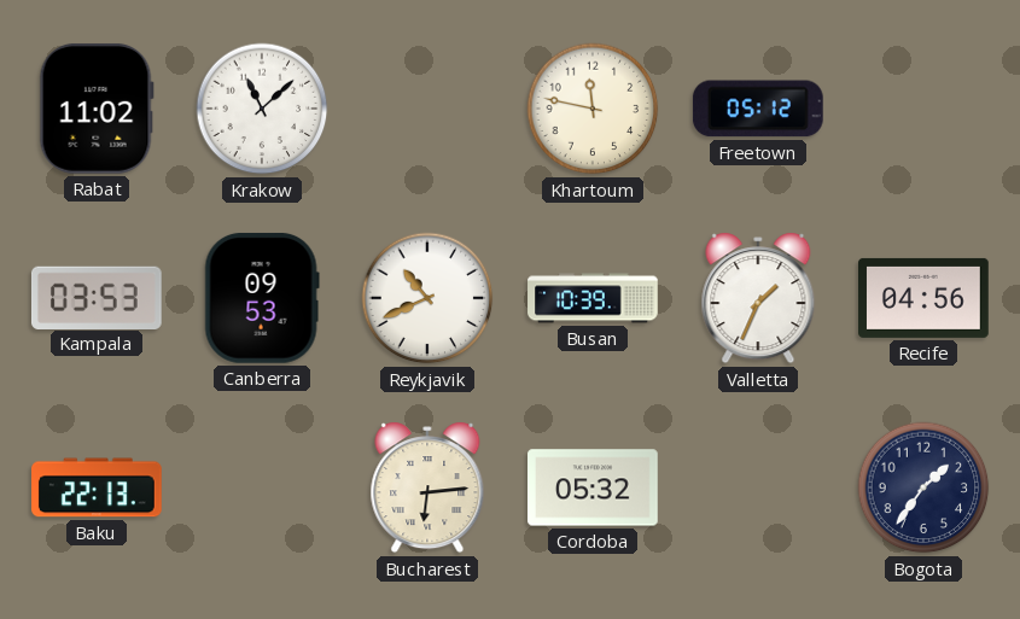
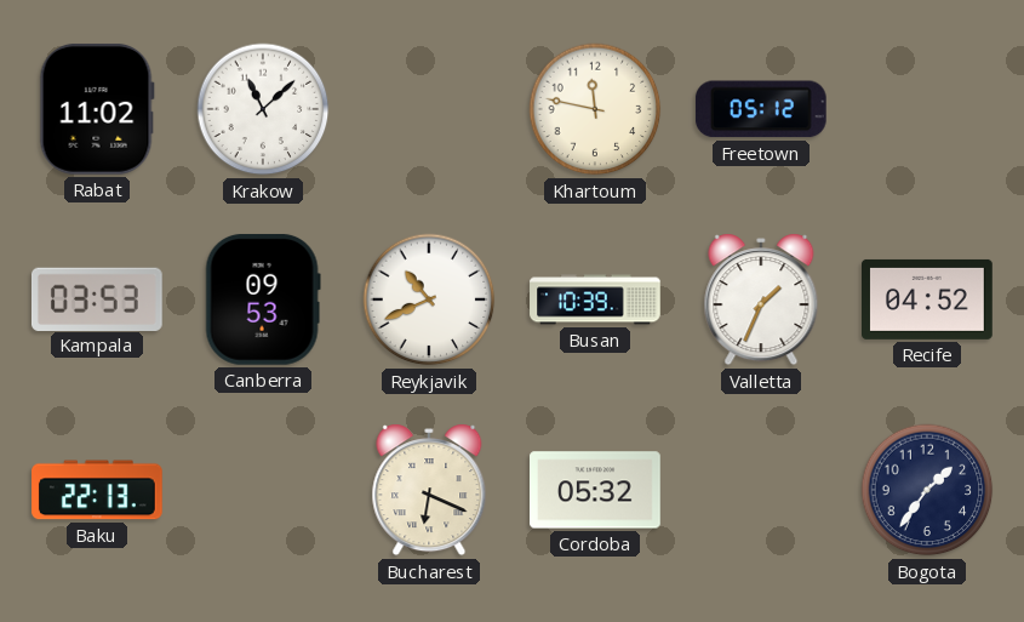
Recife: 04:56 -> 04:52
Bucharest: 6:14 -> 6:19
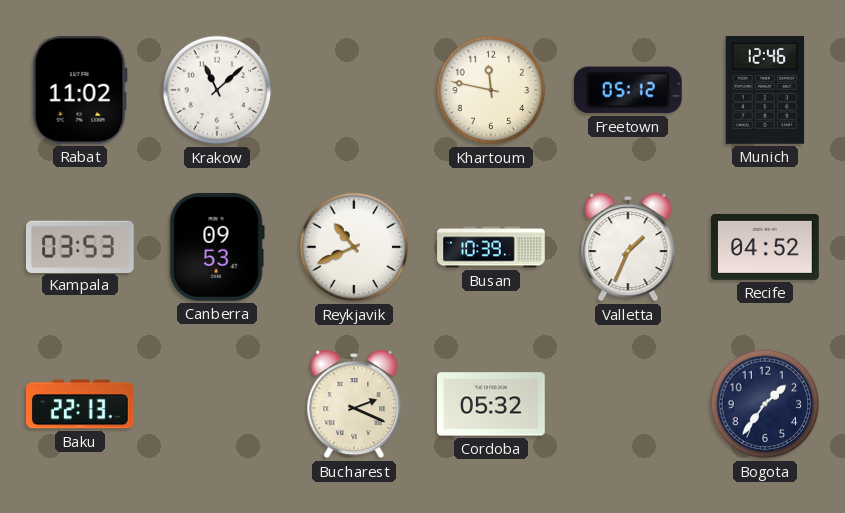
Munich: none -> 12:46
Bucharest: 6:19 -> 2:19
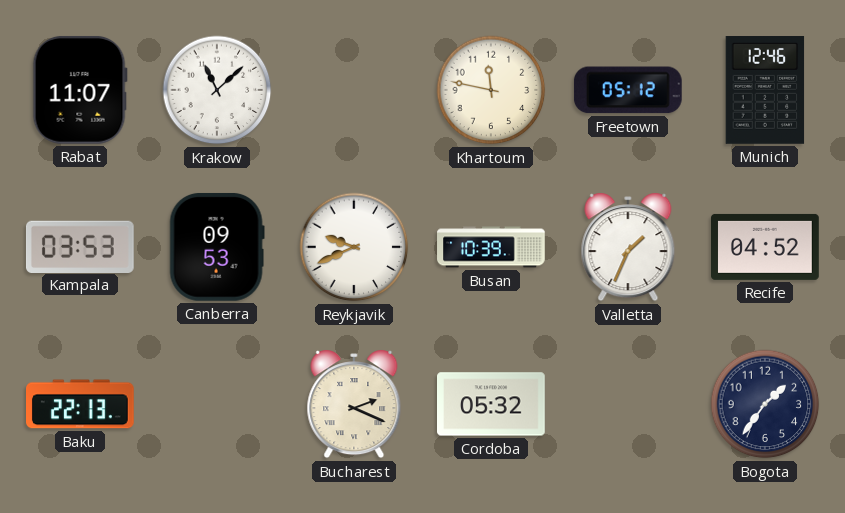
Rabat: 11:02 -> 11:07
Reykjavik: 10:41 -> 9:41
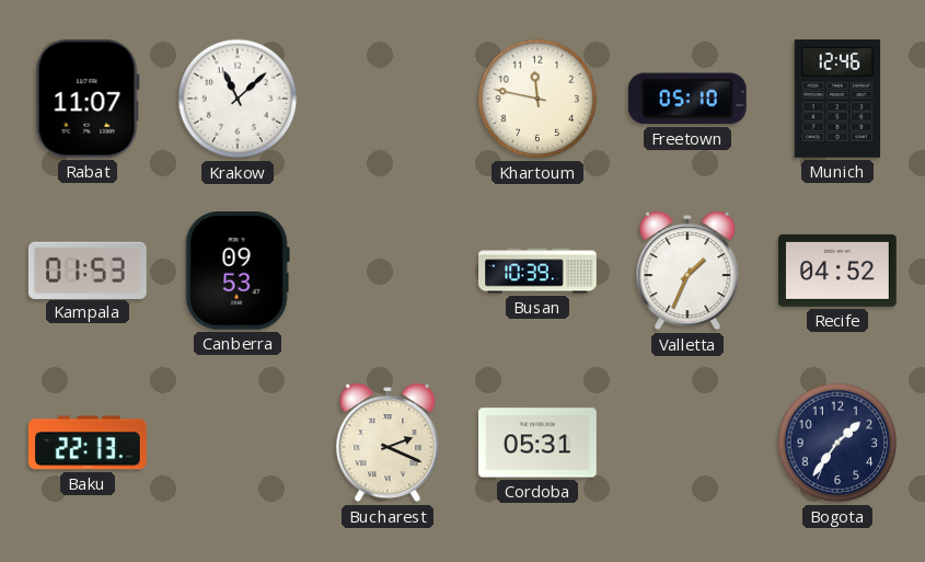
Freetown: 05:12 -> 05:10
Kampala: 03:53 -> 01:53
Reykjavik: 9:41 -> none
Cordoba: 05:32 -> 05:31
